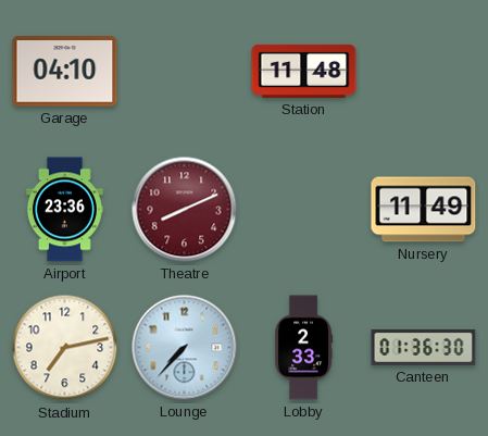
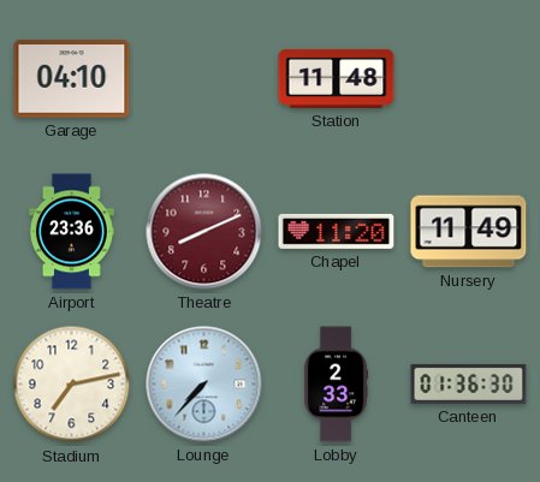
Chapel: none -> 11:20
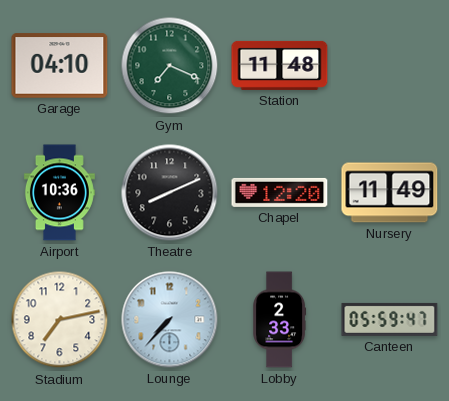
Gym: none -> 7:19
Airport: 23:36 -> 10:36
Theatre dial: burgundy -> black
Chapel: 11:20 -> 12:20
Canteen: 01:36 -> 05:59
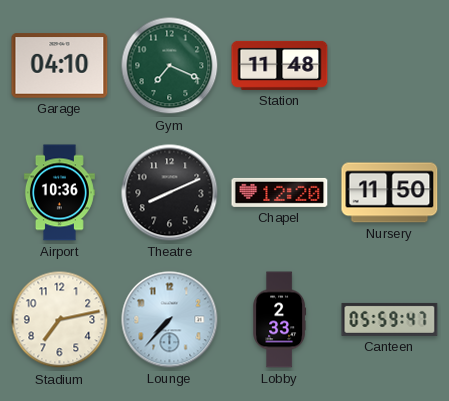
Nursery: 11:49 -> 11:50
